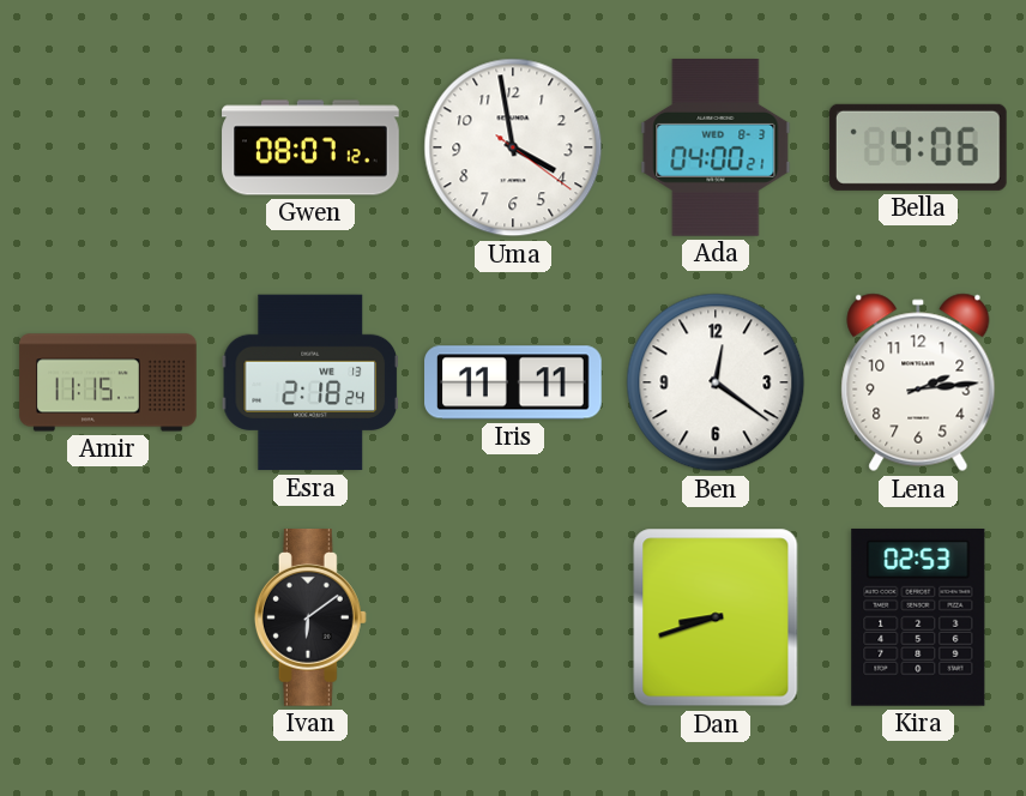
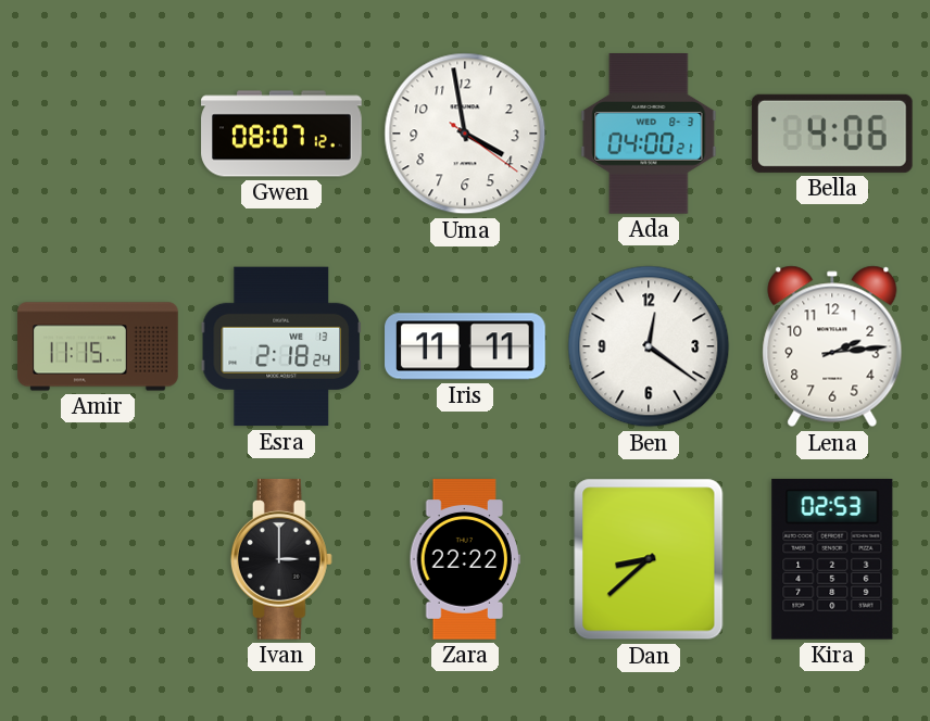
Ivan: 6:09 -> 3:00
Zara: none -> 22:22
Dan: 8:42 -> 8:38
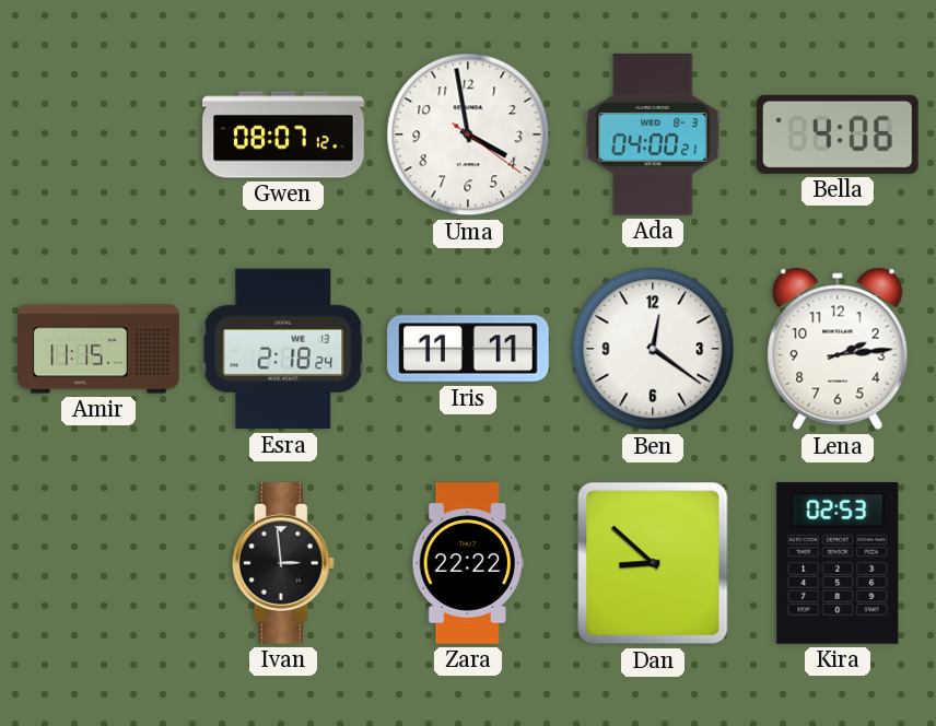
Ivan: 3:00 -> 2:59
Dan: 8:38 -> 8:52
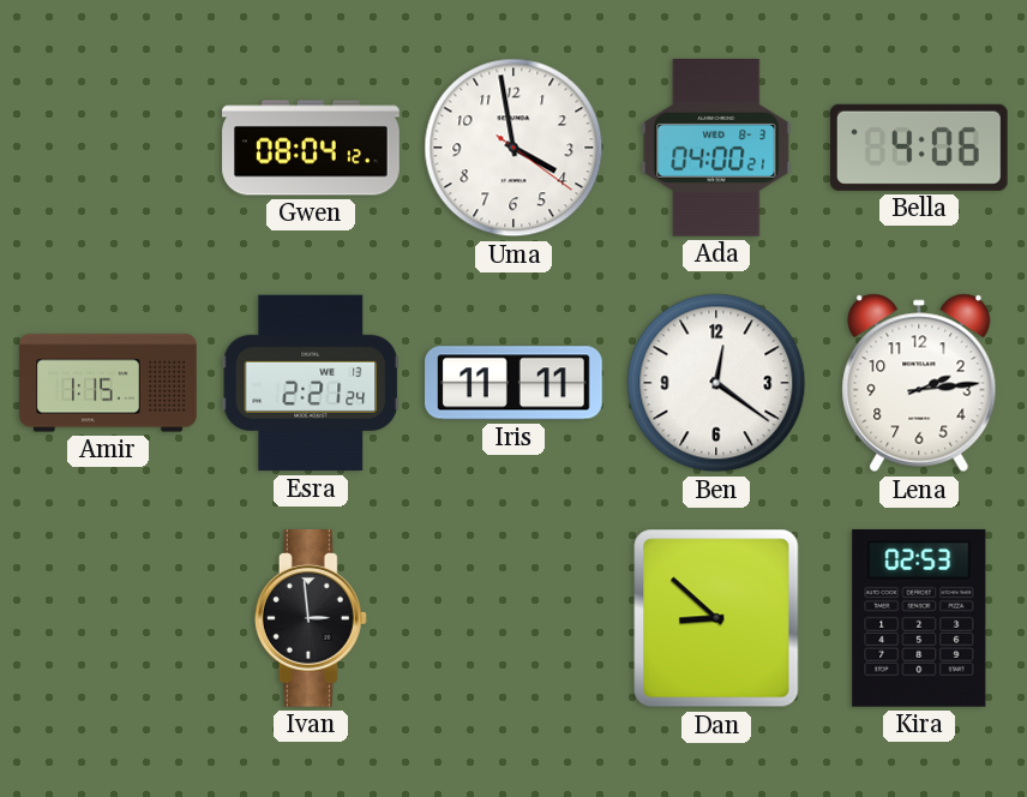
Gwen: 08:07 -> 08:04
Amir: 11:15 -> 1:15
Esra: 2:18 -> 2:21
Zara: 22:22 -> none
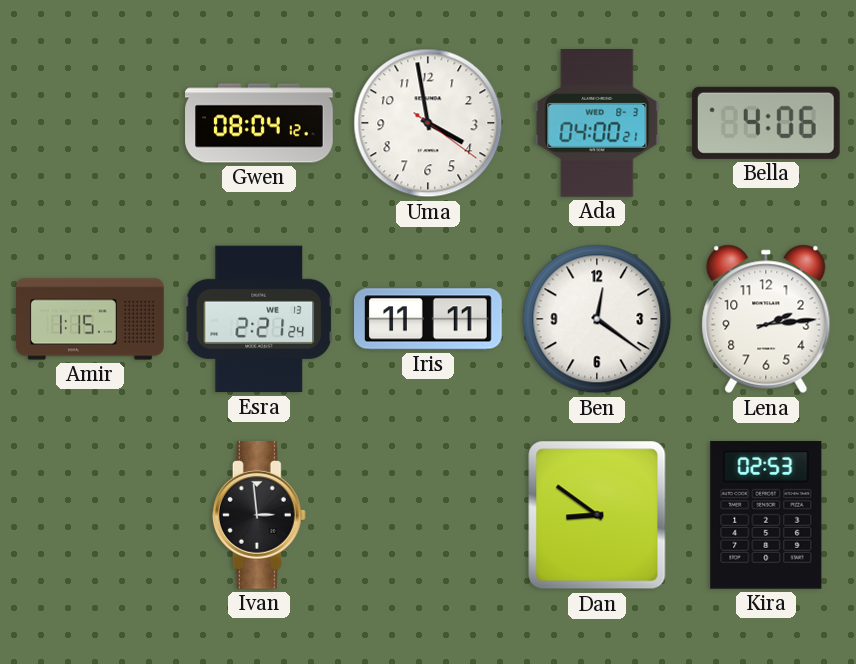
Dan: 8:52 -> 8:51
